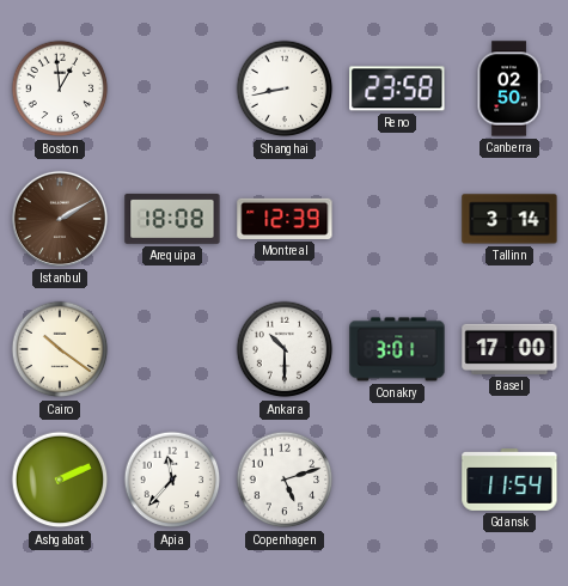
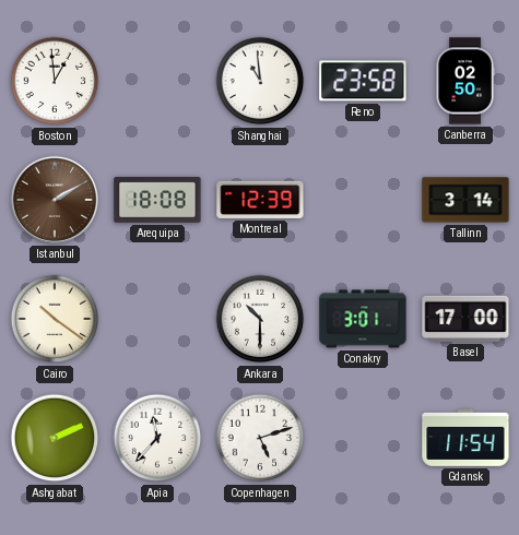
Shanghai: 8:43 -> 10:59
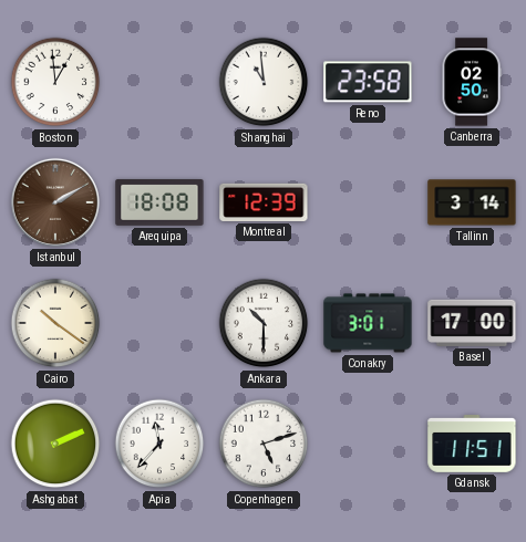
Gdansk: 11:54 -> 11:51
